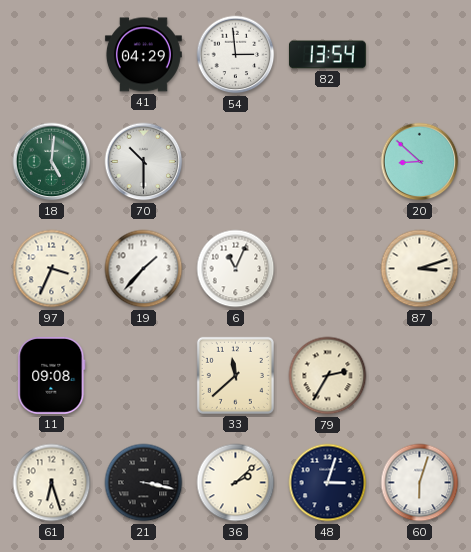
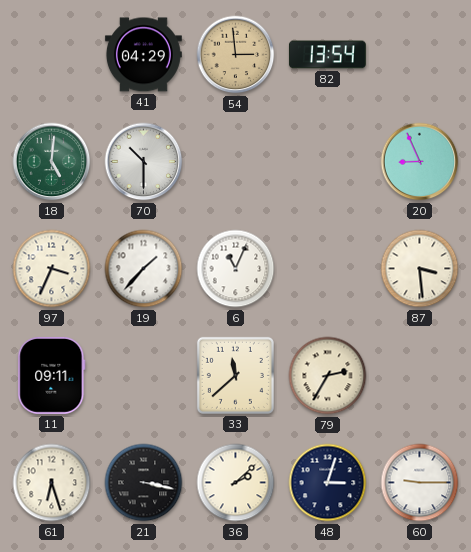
54 dial: white -> champagne
20: 8:52 -> 8:56
87: 3:12 -> 3:29
11: 09:08 -> 09:11
60: 6:03 -> 9:15
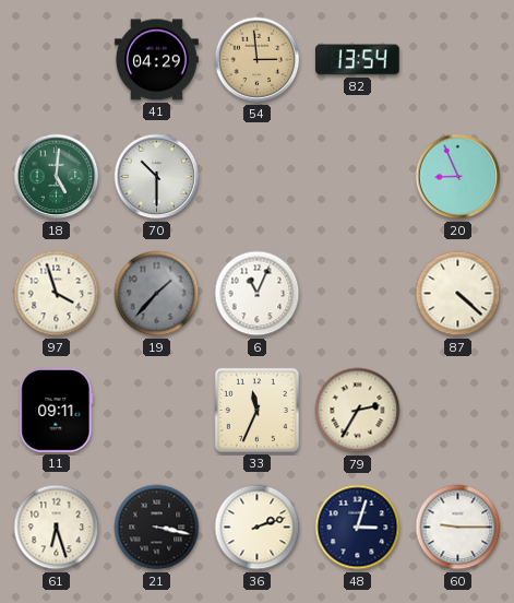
97: 3:34 -> 3:57
19 dial: white -> grey
87: 3:29 -> 4:22
33: 11:38 -> 11:34
36: 2:08 -> 2:12
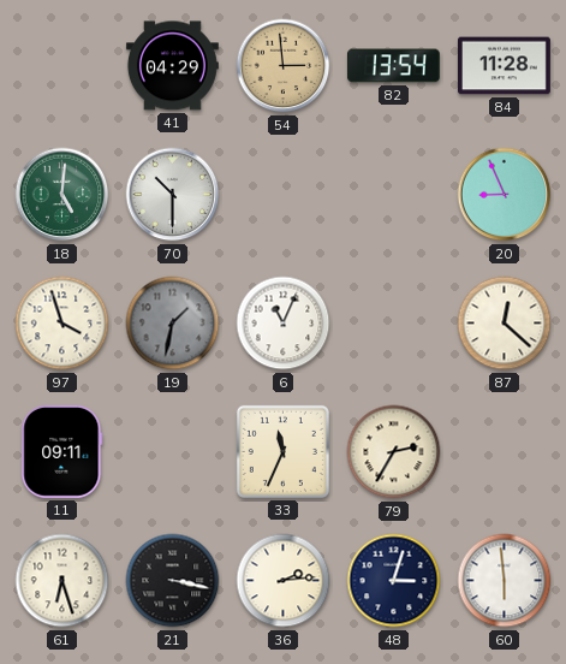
84: none -> 11:28
19: 1:37 -> 1:32
87: 4:22 -> 12:22
36: 2:12 -> 2:14
60: 9:15 -> 5:59
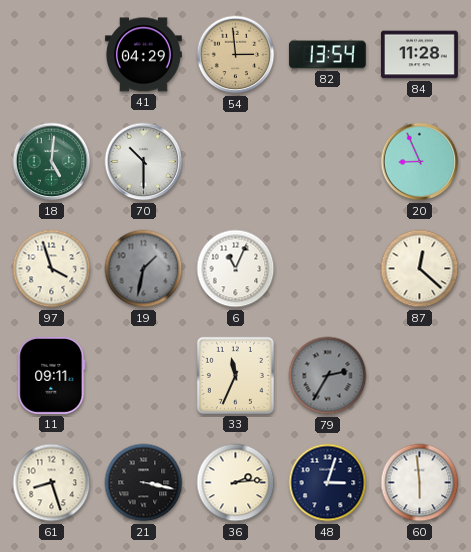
79 dial: cream -> grey
61: 6:27 -> 8:27
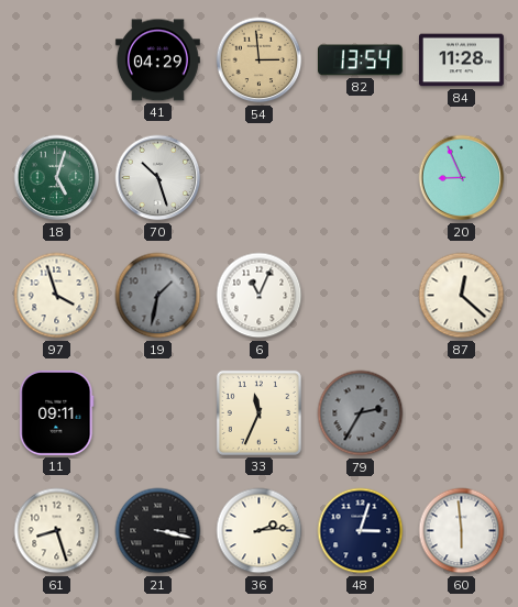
18: 5:01 -> 5:03
70: 10:30 -> 10:27
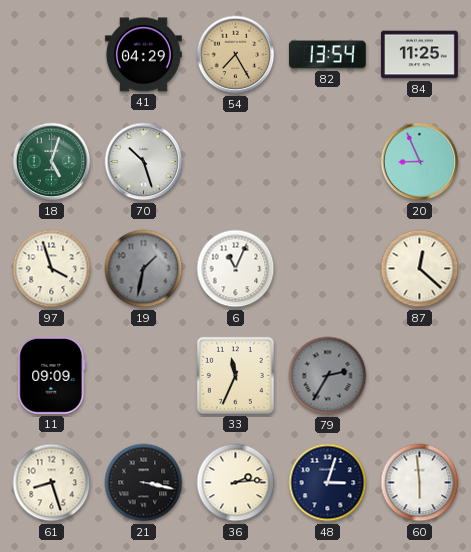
54: 2:59 -> 7:25
84: 11:28 -> 11:25
11: 09:11 -> 09:09
